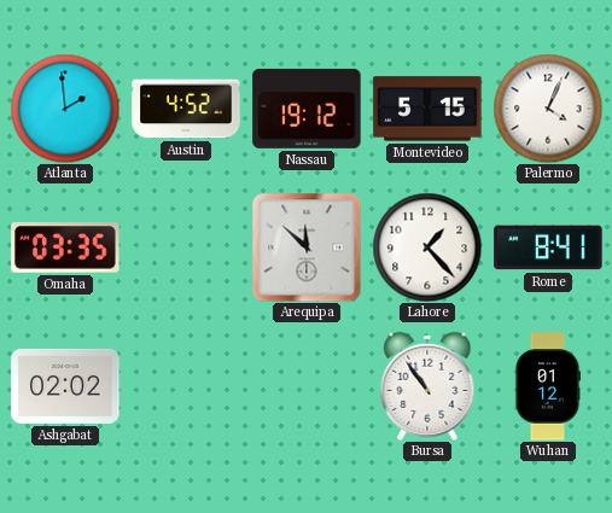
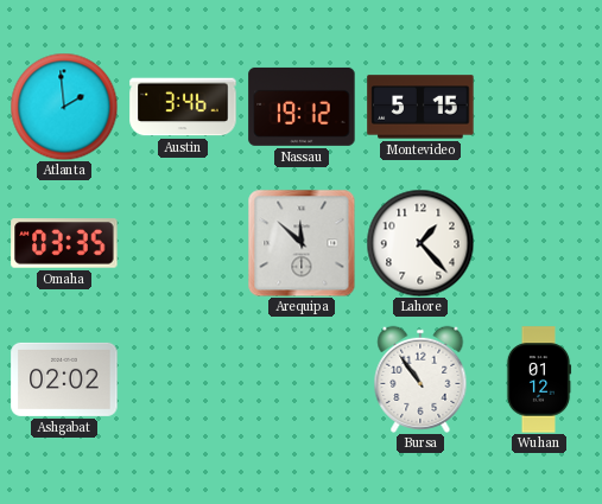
Austin: 4:52 -> 3:46
Palermo: 4:04 -> none
Rome: 8:41 -> none
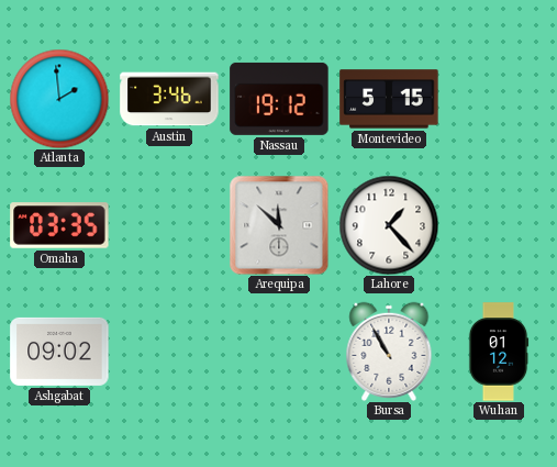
Ashgabat: 02:02 -> 09:02
Bursa: 10:54 -> 10:55
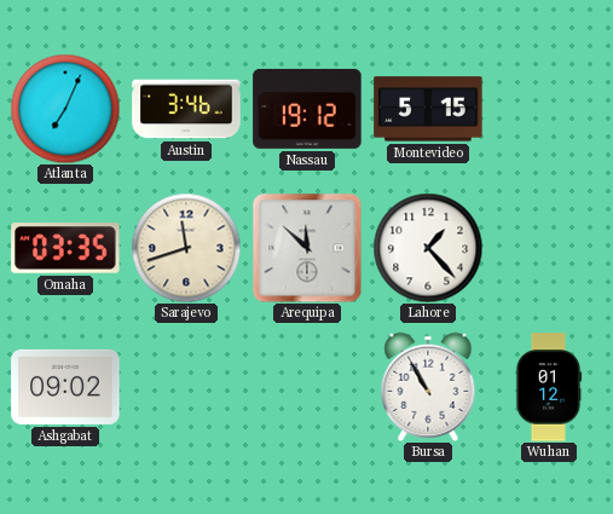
Atlanta: 1:59 -> 7:04
Sarajevo: none -> 11:42
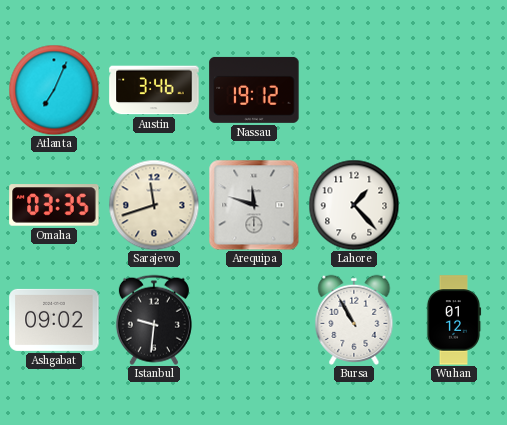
Montevideo: 5:15 -> none
Arequipa: 11:52 -> 11:48
Istanbul: none -> 9:31
